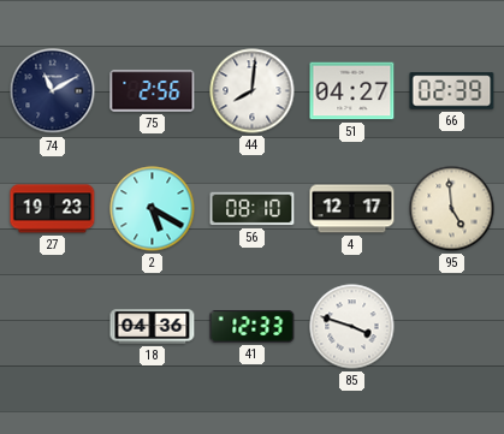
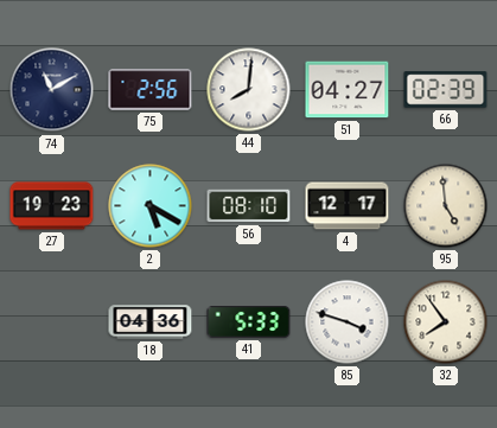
41: 12:33 -> 5:33
32: none -> 7:54
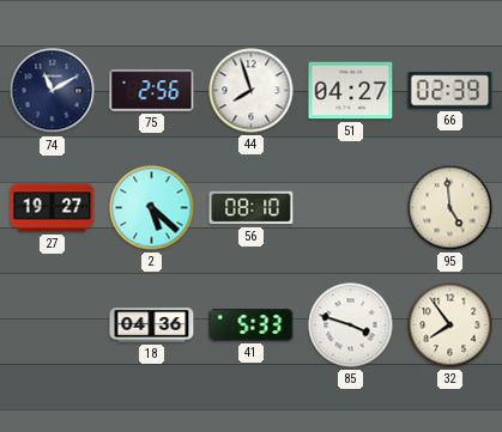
44: 8:01 -> 7:57
27: 19:23 -> 19:27
2: 5:20 -> 5:22
4: 12:17 -> none
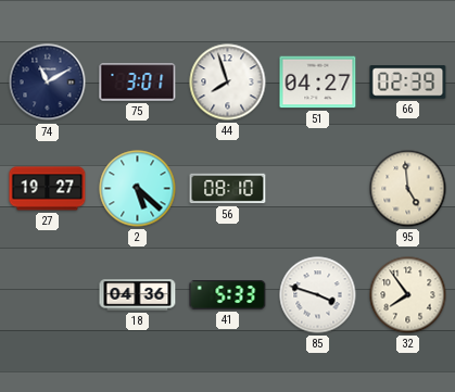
75: 2:56 -> 3:01
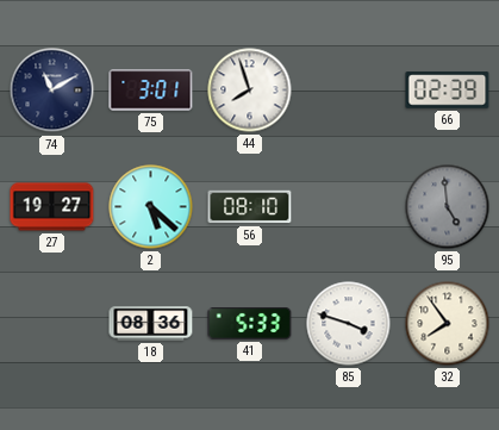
51: 04:27 -> none
95 dial: cream -> grey
18: 04:36 -> 08:36
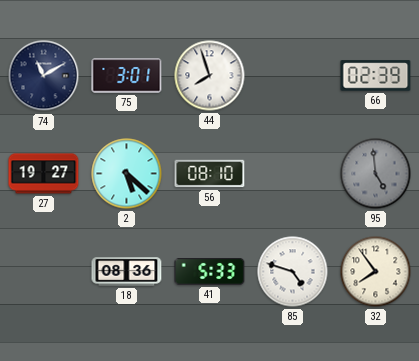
85: 3:48 -> 4:48
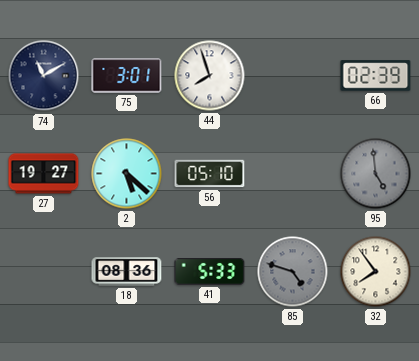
56: 08:10 -> 05:10
85 dial: white -> grey
